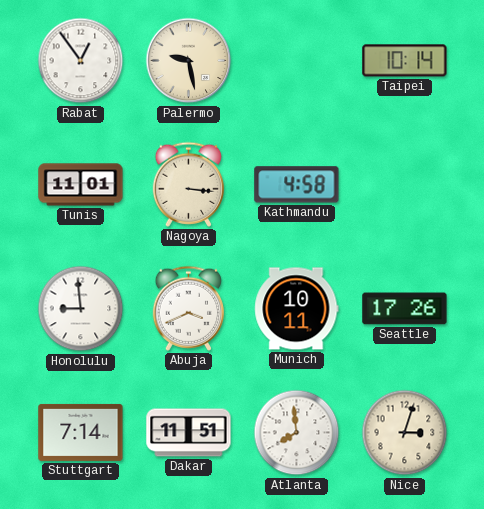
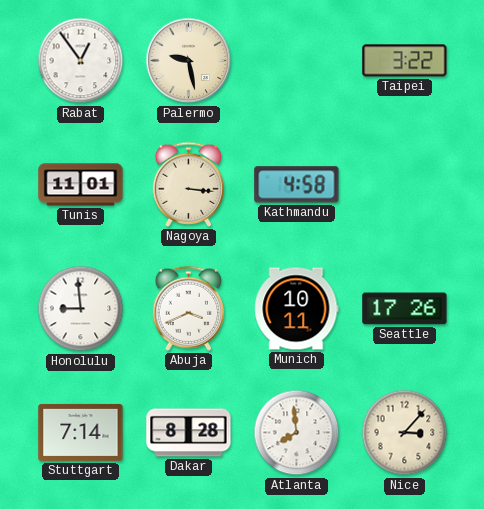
Taipei: 10:14 -> 3:22
Dakar: 11:51 -> 8:28
Nice: 3:03 -> 3:07
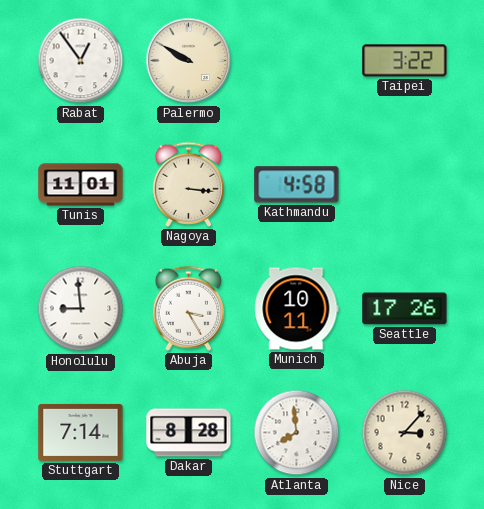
Palermo: 9:28 -> 9:50
Abuja: 3:41 -> 3:25
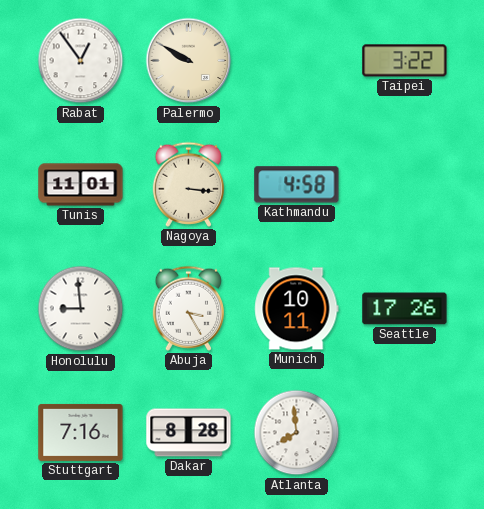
Stuttgart: 7:14 -> 7:16
Nice: 3:07 -> none
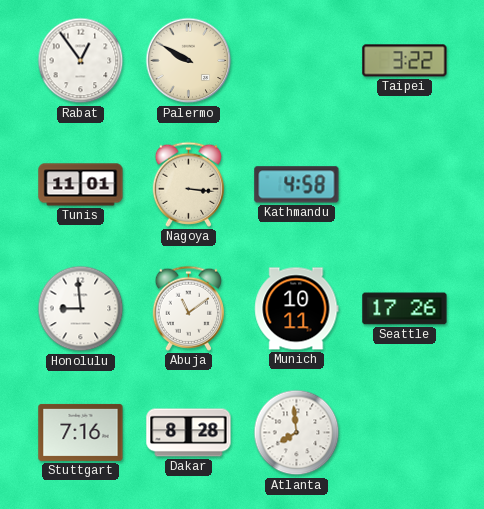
Abuja: 3:25 -> 11:09
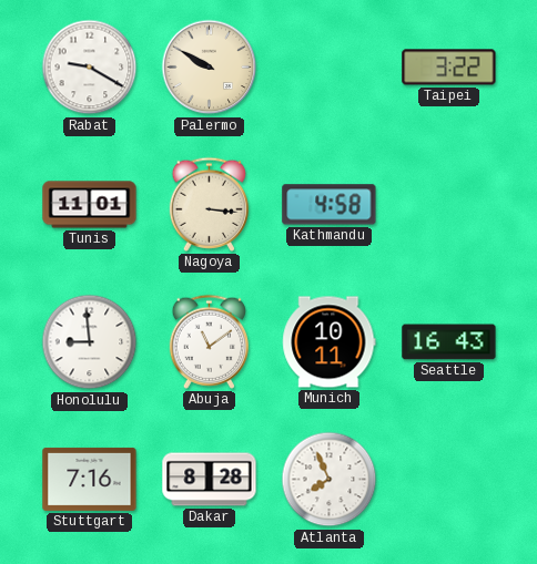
Rabat: 12:54 -> 9:20
Seattle: 17:26 -> 16:43
Atlanta: 7:59 -> 7:56
